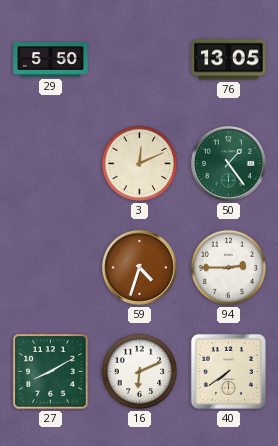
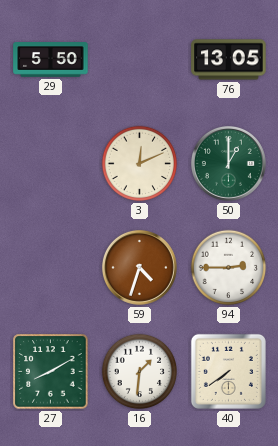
50: 1:24 -> 1:00
16: 6:11 -> 1:31
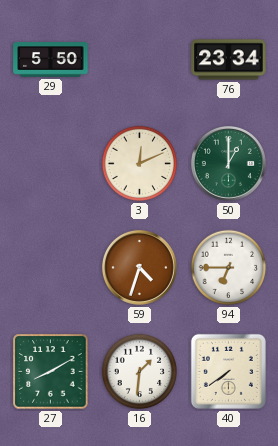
76: 13:05 -> 23:34
94: 2:45 -> 6:45
